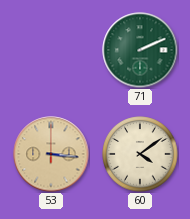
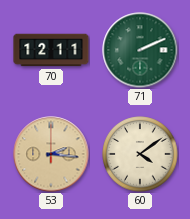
70: none -> 12:11
53: 3:16 -> 2:16
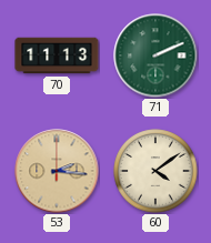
70: 12:11 -> 11:13
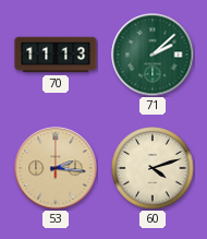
71: 2:11 -> 2:08
60: 4:09 -> 4:12
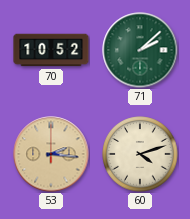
70: 11:13 -> 10:52
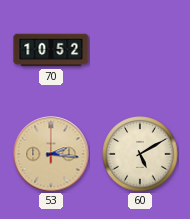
71: 2:08 -> none
60: 4:12 -> 5:10
